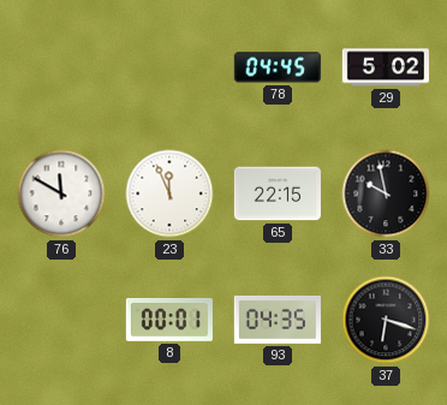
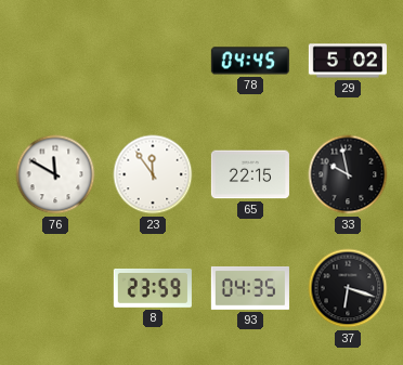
23: 11:56 -> 11:54
8: 00:01 -> 23:59
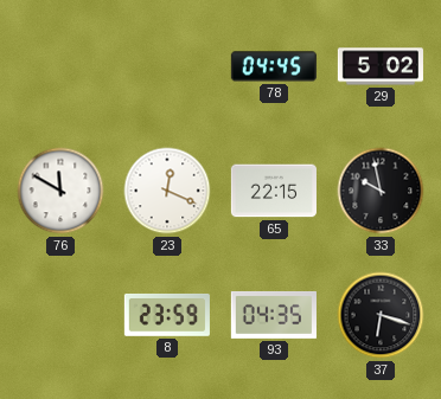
23: 11:54 -> 12:19
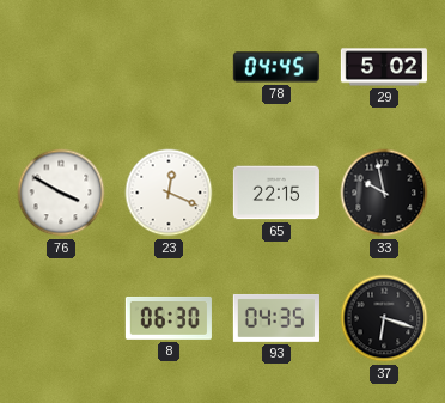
76: 11:50 -> 3:50
8: 23:59 -> 06:30
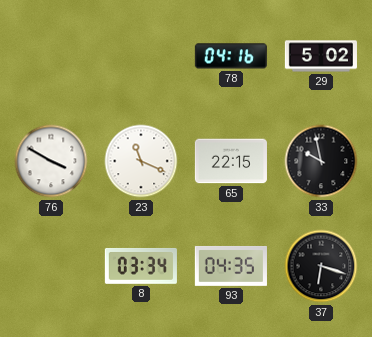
78: 04:45 -> 04:16
23: 12:19 -> 11:19
8: 06:30 -> 03:34
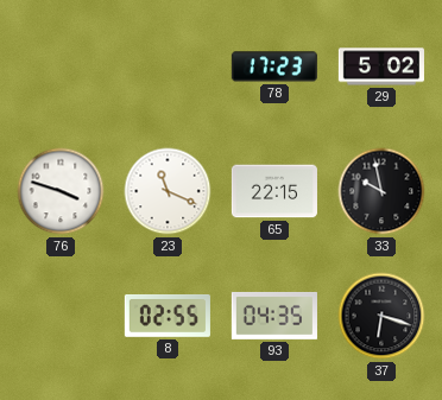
78: 04:16 -> 17:23
76: 3:50 -> 3:48
8: 03:34 -> 02:55
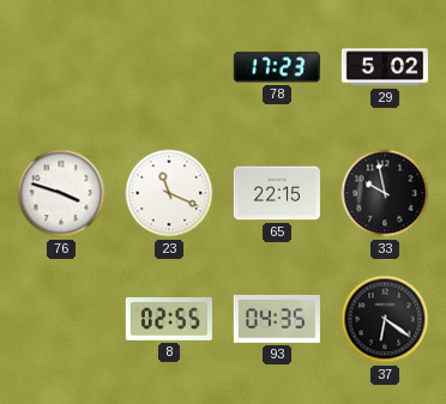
37: 6:18 -> 6:21
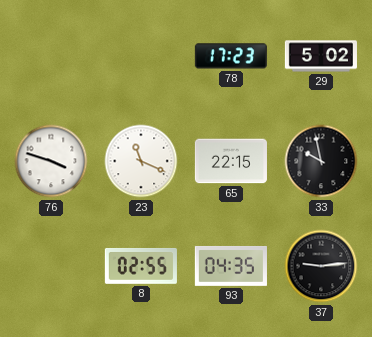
37: 6:21 -> 9:14
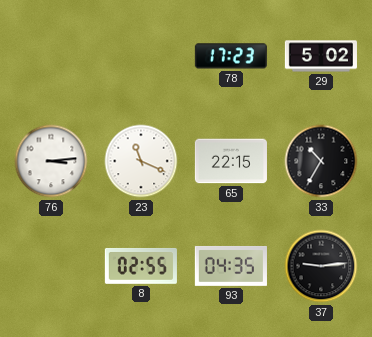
76: 3:48 -> 3:14
33: 9:58 -> 10:35
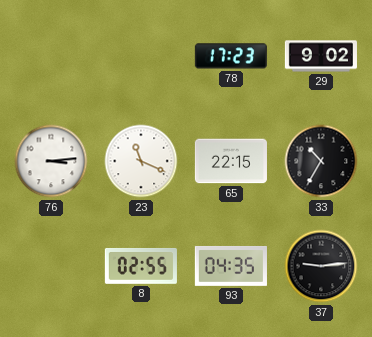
29: 5:02 -> 9:02
